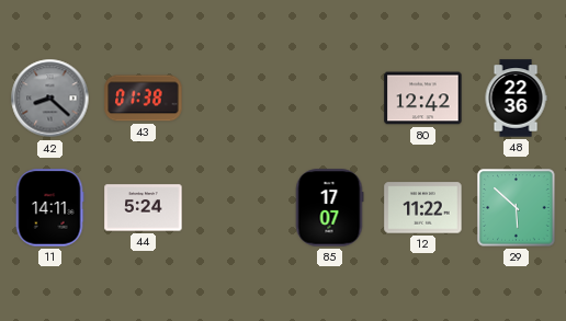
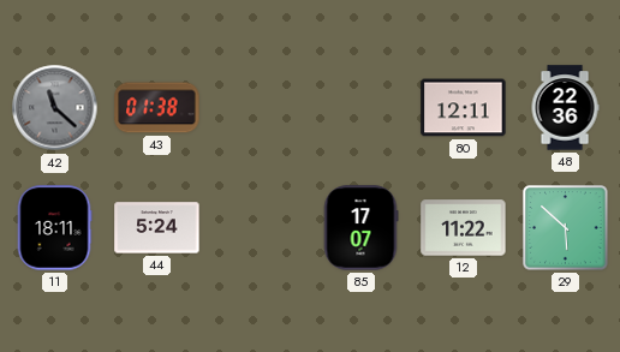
42: 8:22 -> 11:22
80: 12:42 -> 12:11
11: 14:11 -> 18:11
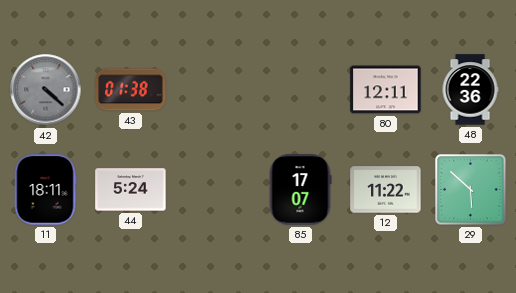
42: 11:22 -> 4:22
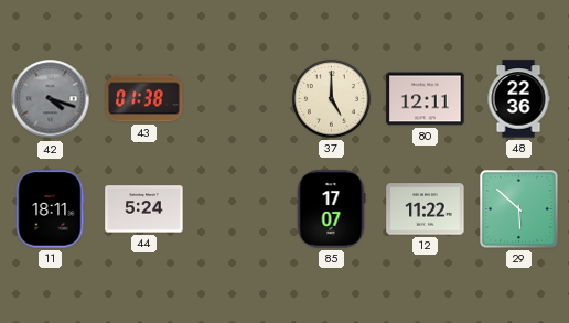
42: 4:22 -> 4:18
37: none -> 5:00
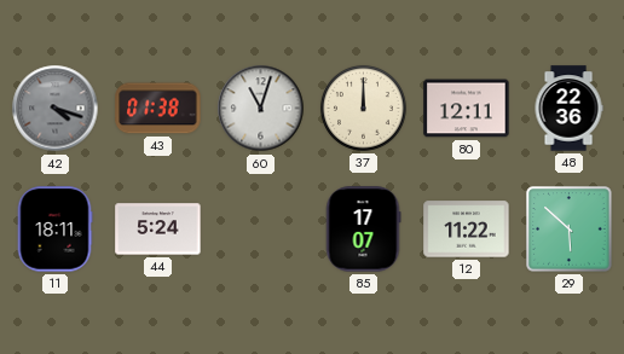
60: none -> 11:03
37: 5:00 -> 12:00
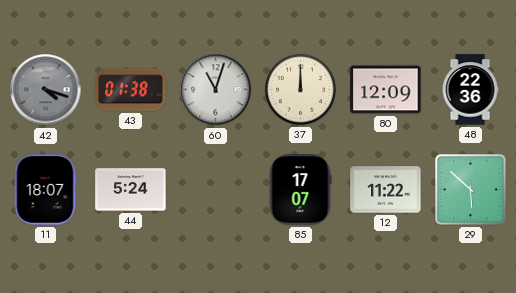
80: 12:11 -> 12:09
11: 18:11 -> 18:07
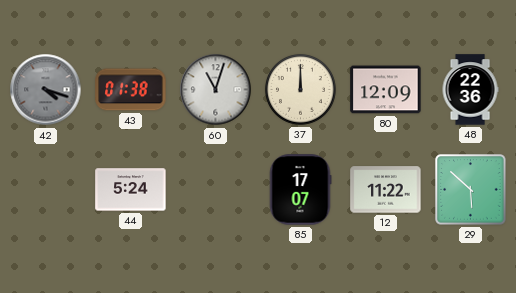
11: 18:07 -> none
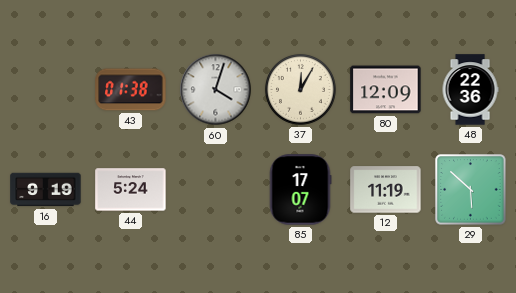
42: 4:18 -> none
60: 11:03 -> 4:03
37: 12:00 -> 12:05
16: none -> 9:19
12: 11:22 -> 11:19
